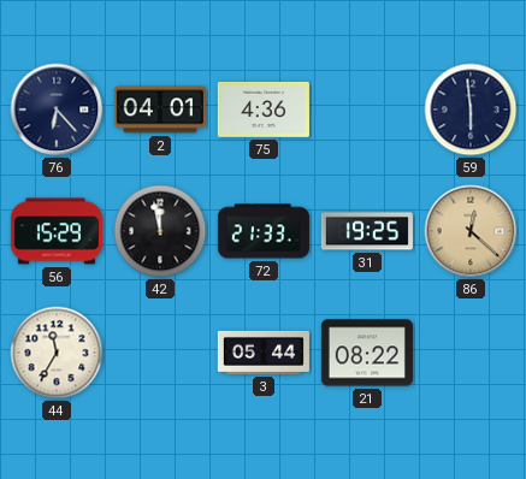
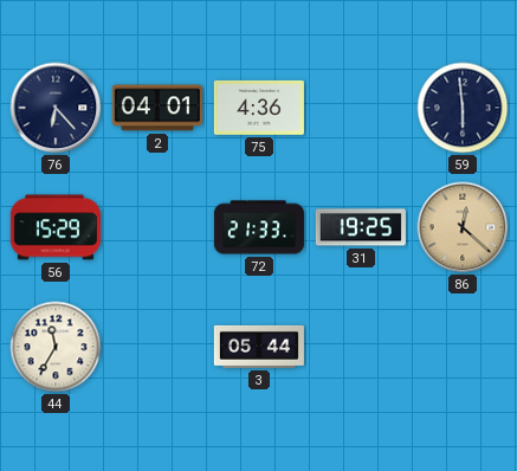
42: 11:58 -> none
21: 08:22 -> none
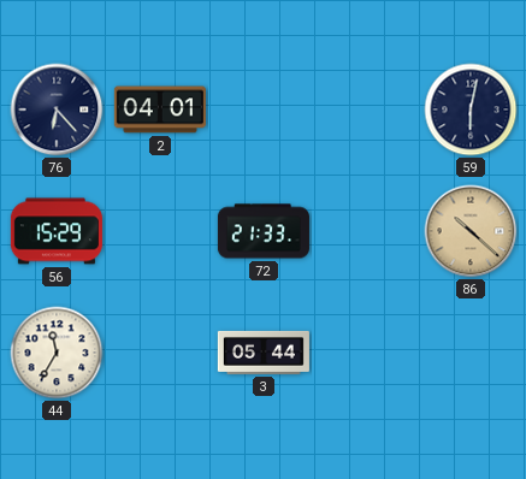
75: 4:36 -> none
59: 5:59 -> 6:02
31: 19:25 -> none
86: 12:22 -> 10:22
